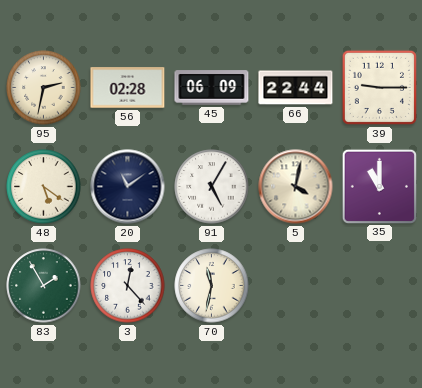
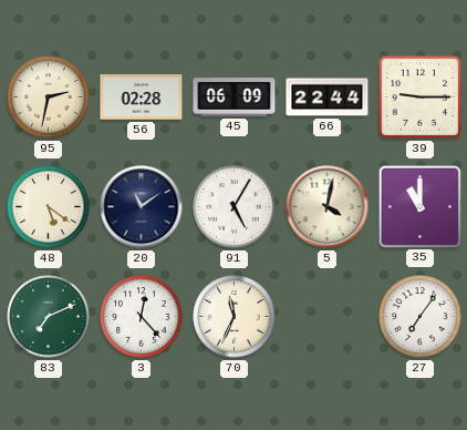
83: 1:55 -> 7:11
70: 11:32 -> 11:34
27: none -> 7:06
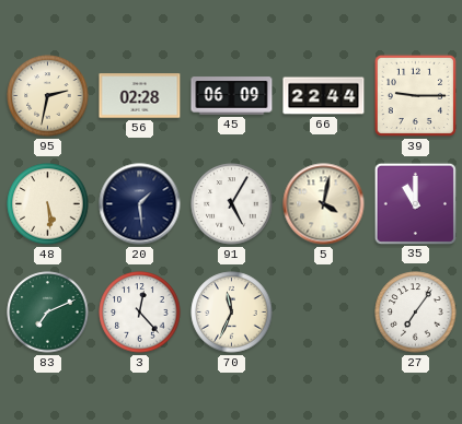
48: 5:21 -> 5:29
20: 11:09 -> 1:29
